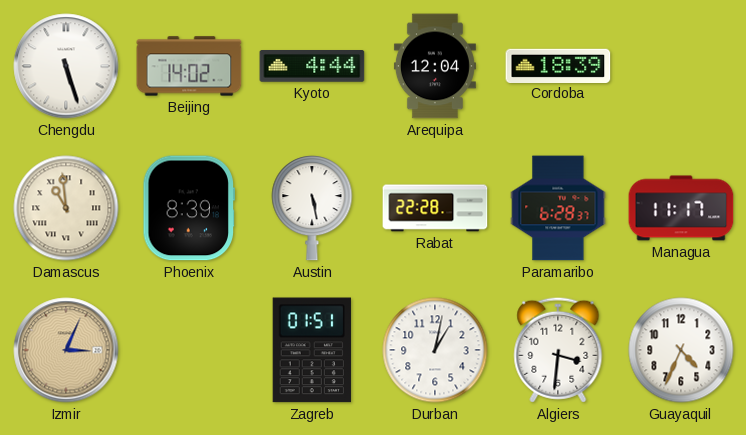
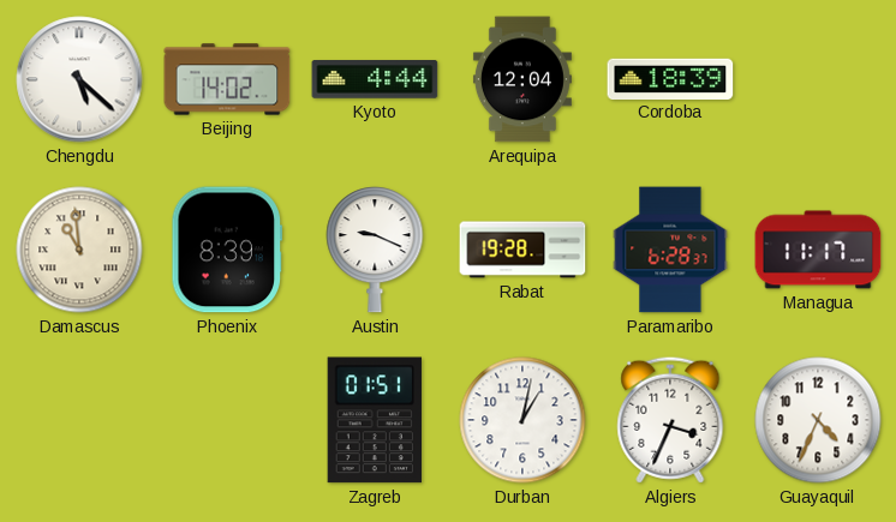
Chengdu: 5:27 -> 5:22
Austin: 5:28 -> 9:19
Rabat: 22:28 -> 19:28
Izmir: 3:04 -> none
Algiers: 3:31 -> 3:34
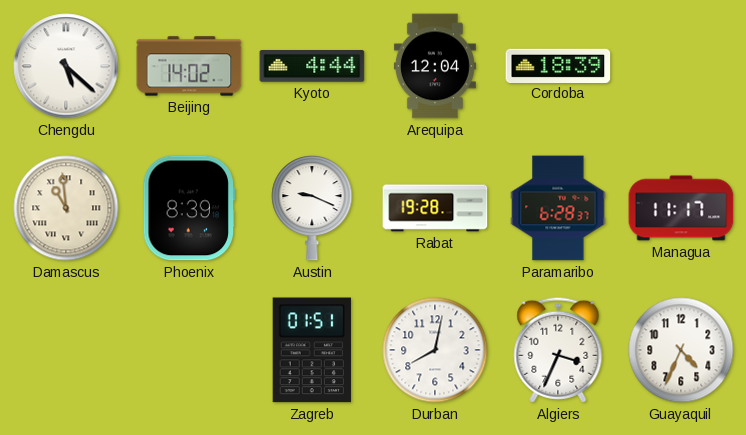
Durban: 1:02 -> 8:02
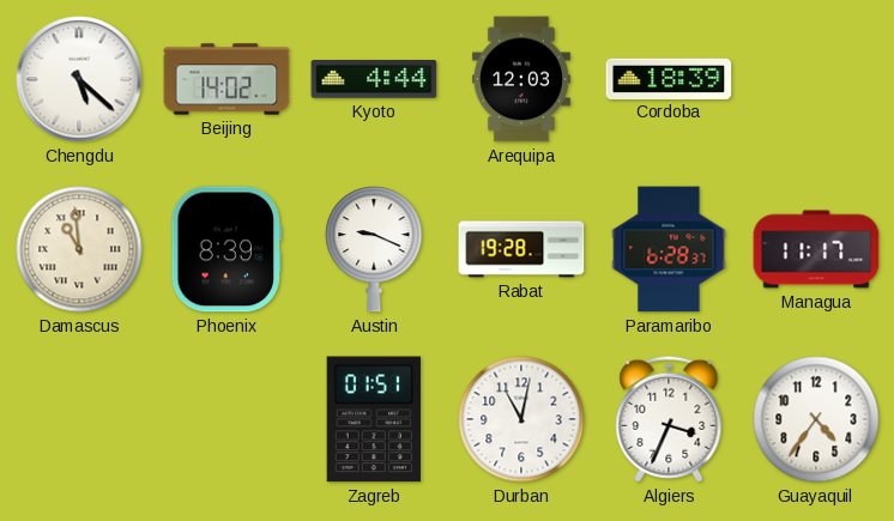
Arequipa: 12:04 -> 12:03
Durban: 8:02 -> 11:02
Guayaquil: 4:34 -> 4:36
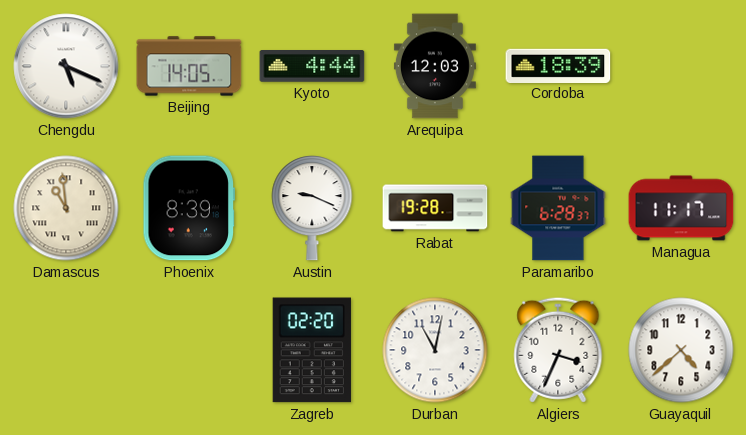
Chengdu: 5:22 -> 5:19
Beijing: 14:02 -> 14:05
Zagreb: 01:51 -> 02:20
Guayaquil: 4:36 -> 4:38
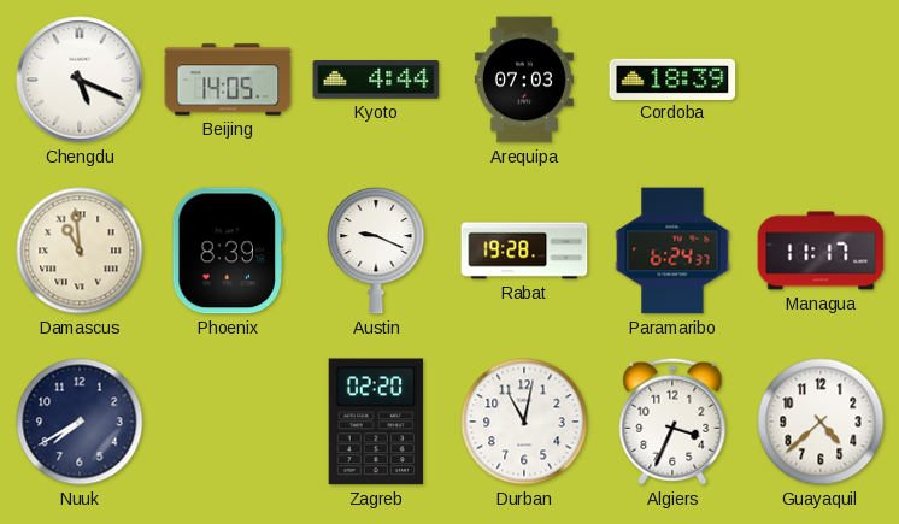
Arequipa: 12:03 -> 07:03
Paramaribo: 6:28 -> 6:24
Nuuk: none -> 7:40
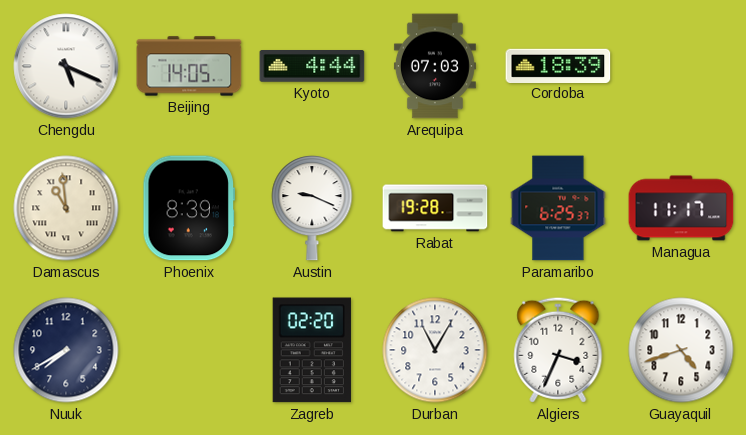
Paramaribo: 6:24 -> 6:25
Durban: 11:02 -> 11:05
Guayaquil: 4:38 -> 4:42
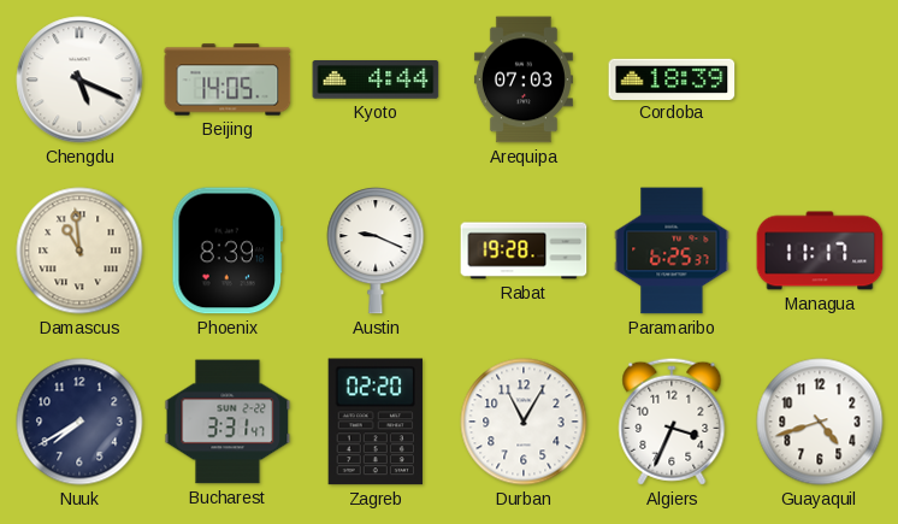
Bucharest: none -> 3:31
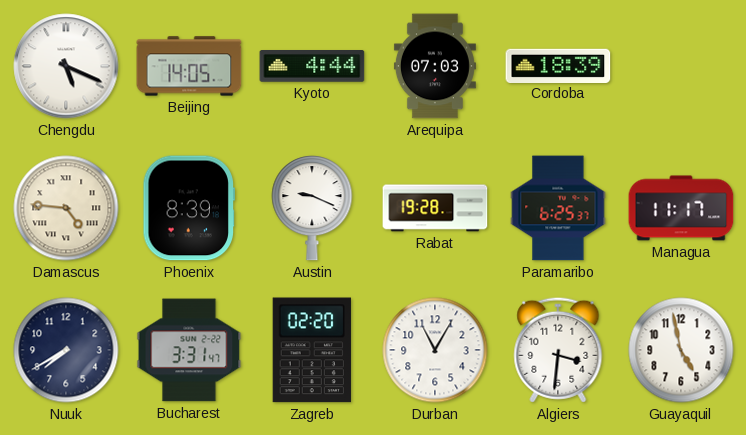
Damascus: 10:59 -> 4:46
Algiers: 3:34 -> 3:31
Guayaquil: 4:42 -> 4:58
